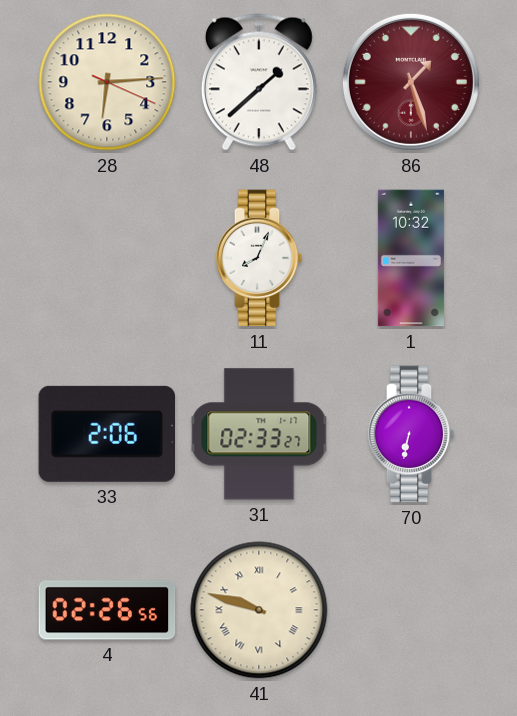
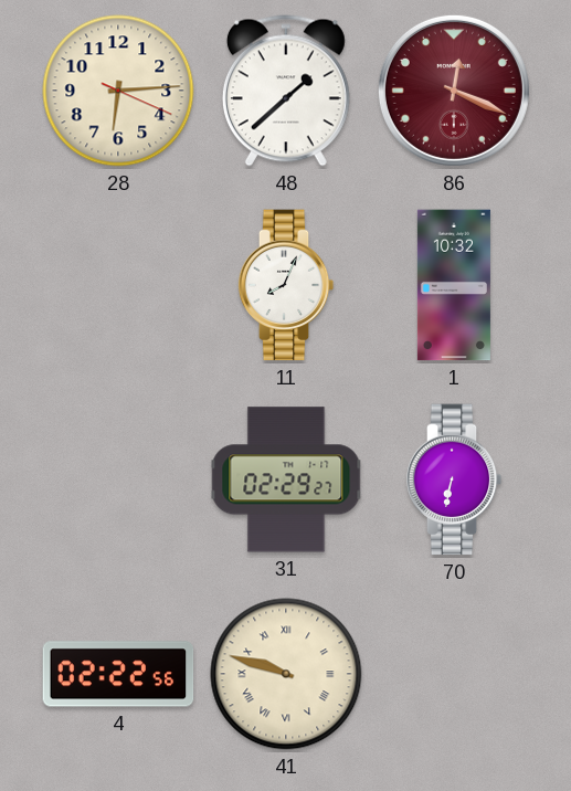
86: 1:27 -> 12:19
33: 2:06 -> none
31: 02:33 -> 02:29
4: 02:26 -> 02:22
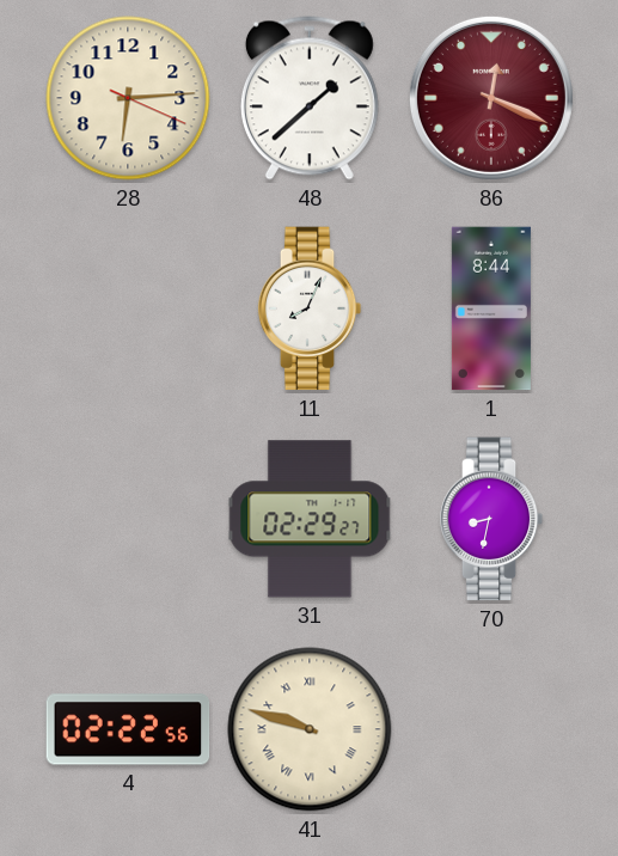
1: 10:32 -> 8:44
70: 6:32 -> 8:32
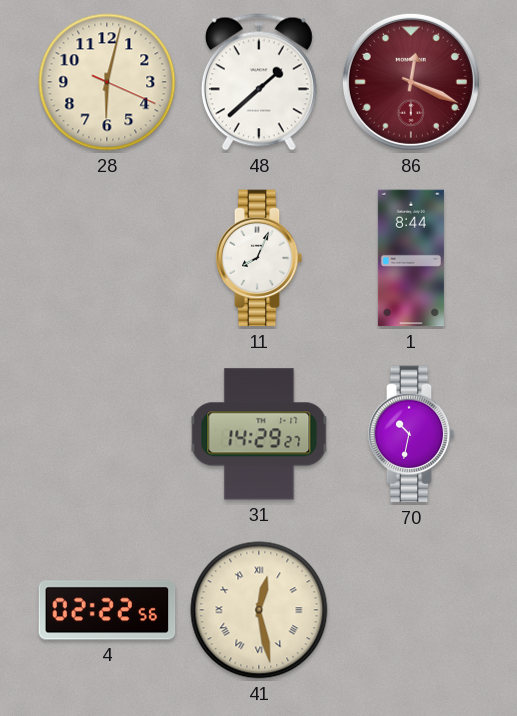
28: 6:14 -> 6:02
31: 02:29 -> 14:29
70: 8:32 -> 10:32
41: 9:48 -> 12:28
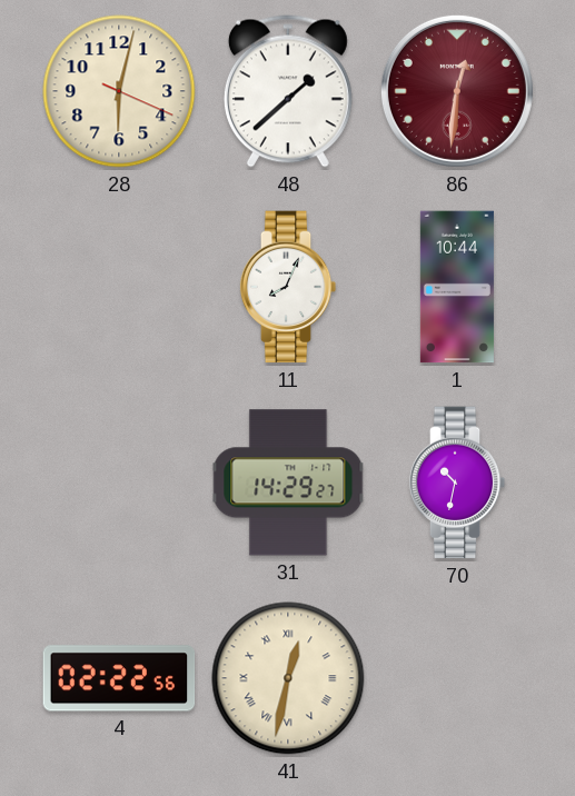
86: 12:19 -> 12:31
1: 8:44 -> 10:44
41: 12:28 -> 12:32
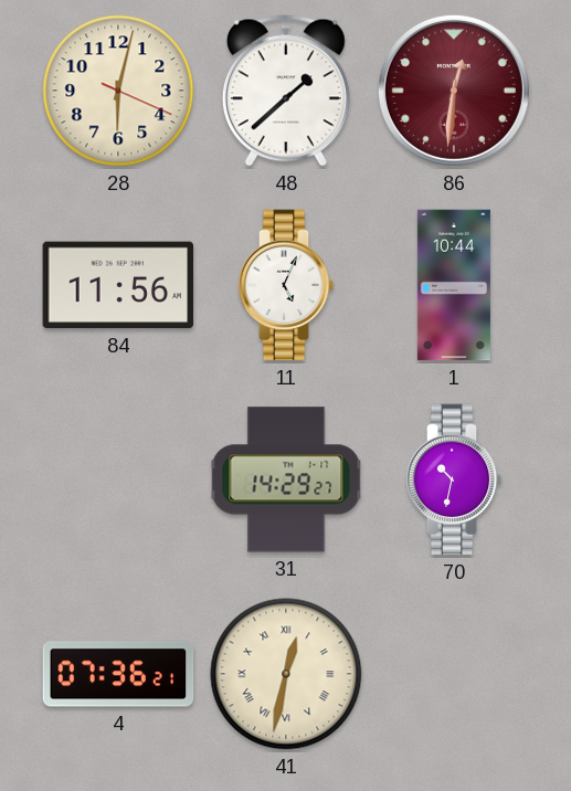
84: none -> 11:56
11: 8:04 -> 5:04
4: 02:22 -> 07:36
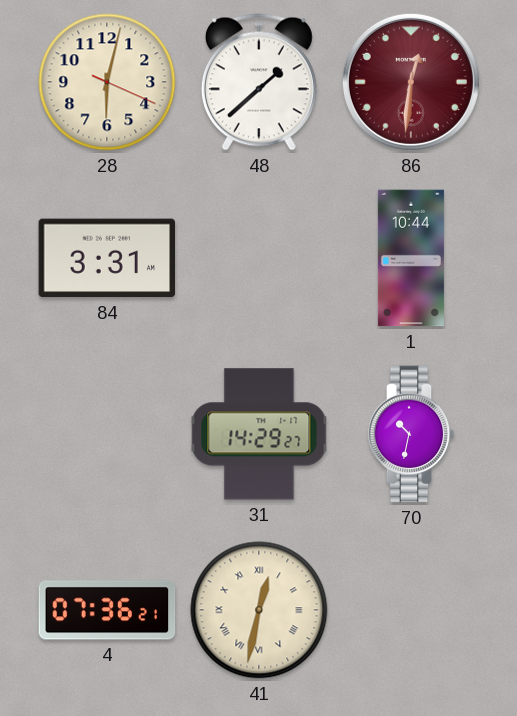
84: 11:56 -> 3:31
11: 5:04 -> none
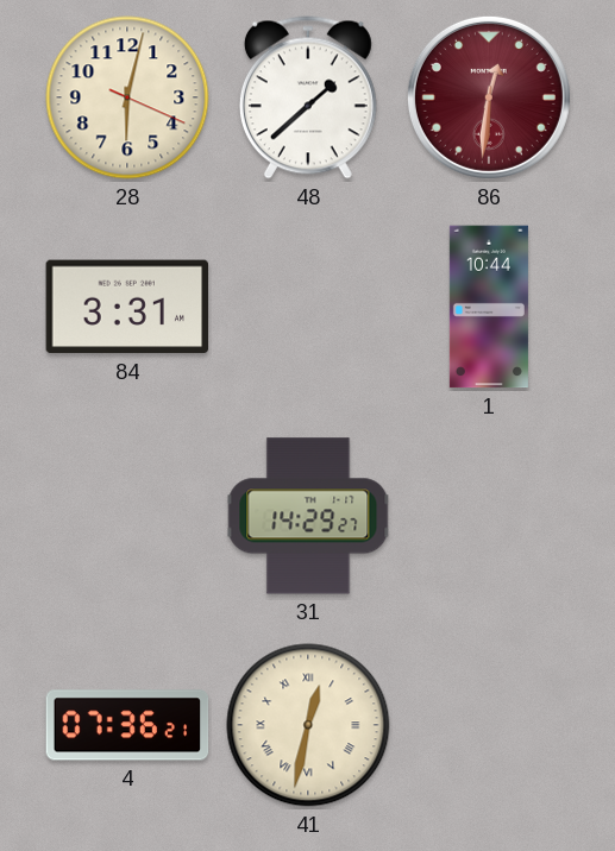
70: 10:32 -> none
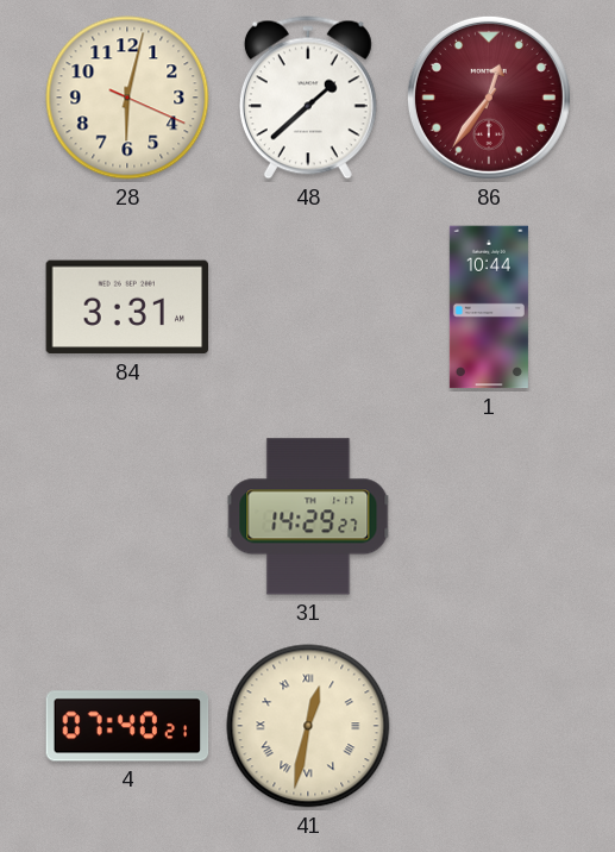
86: 12:31 -> 12:36
4: 07:36 -> 07:40
